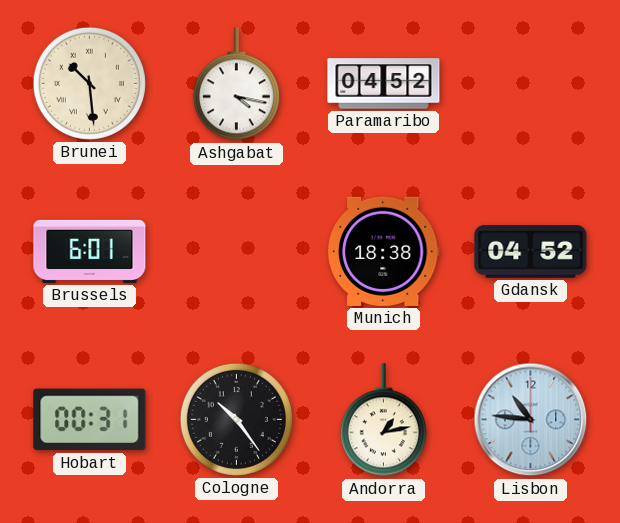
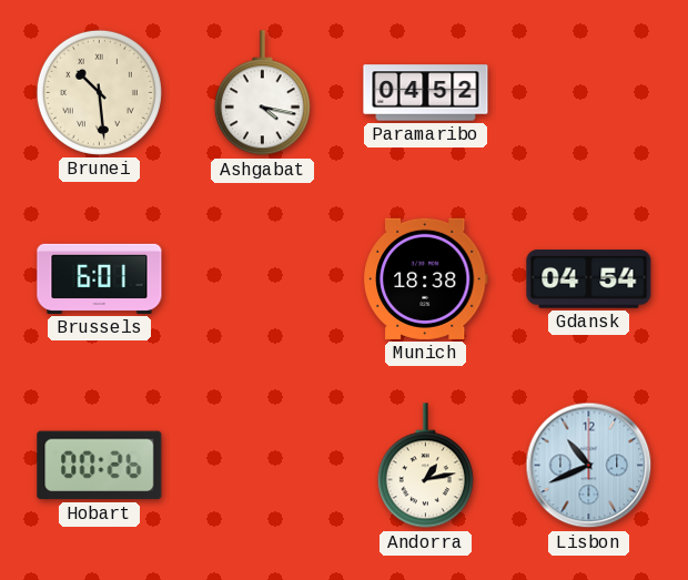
Gdansk: 04:52 -> 04:54
Hobart: 00:31 -> 00:26
Cologne: 10:24 -> none
Lisbon: 10:46 -> 10:41
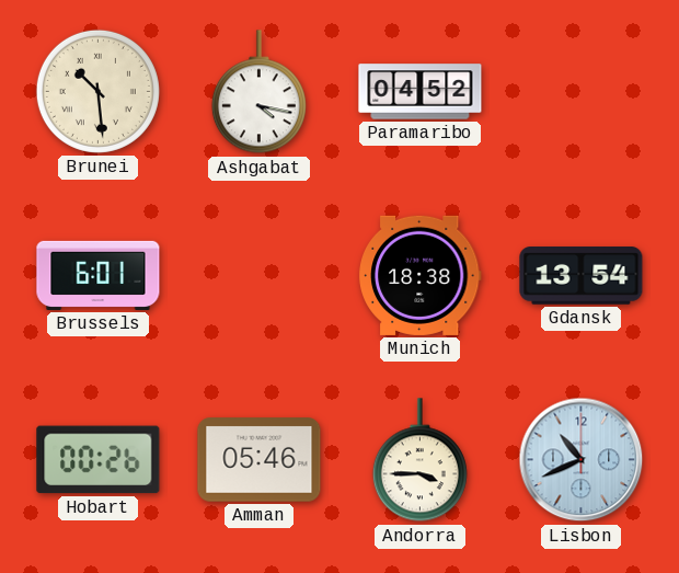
Gdansk: 04:54 -> 13:54
Amman: none -> 05:46
Andorra: 1:13 -> 3:45
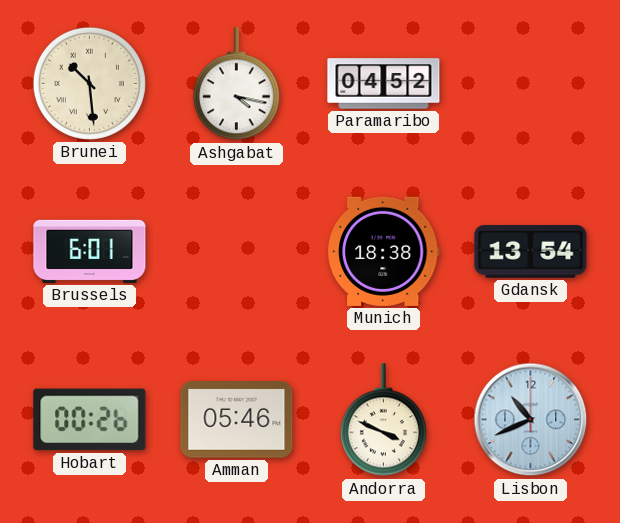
Andorra: 3:45 -> 3:49
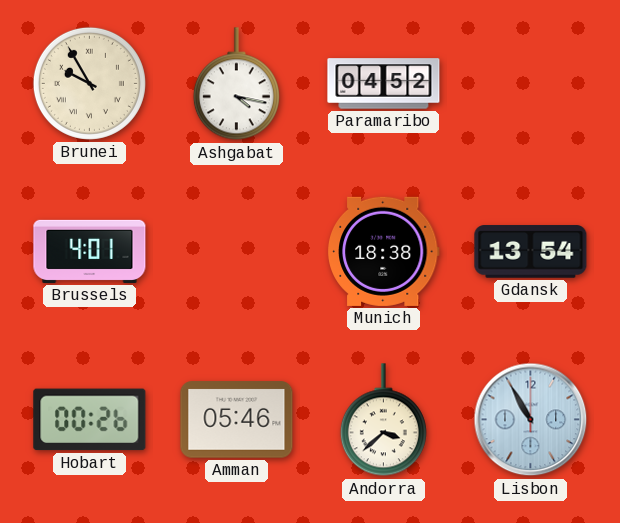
Brunei: 10:29 -> 9:55
Brussels: 6:01 -> 4:01
Andorra: 3:49 -> 3:38
Lisbon: 10:41 -> 10:55
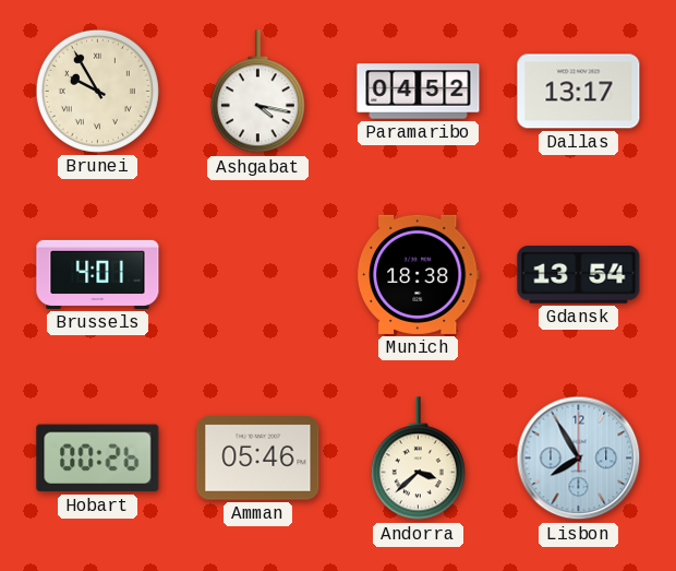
Dallas: none -> 13:17
Lisbon: 10:55 -> 7:55
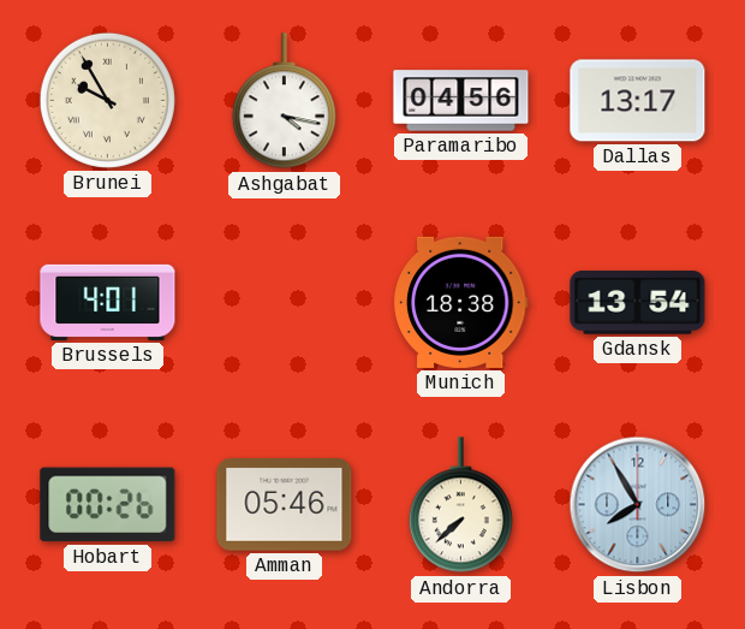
Paramaribo: 04:52 -> 04:56
Andorra: 3:38 -> 7:38
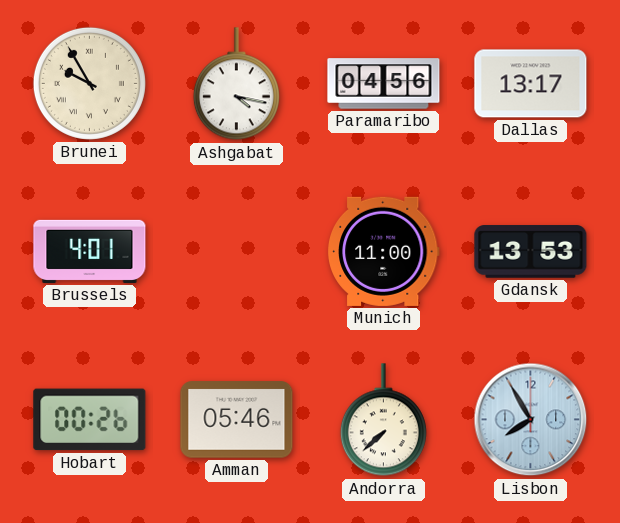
Munich: 18:38 -> 11:00
Gdansk: 13:54 -> 13:53
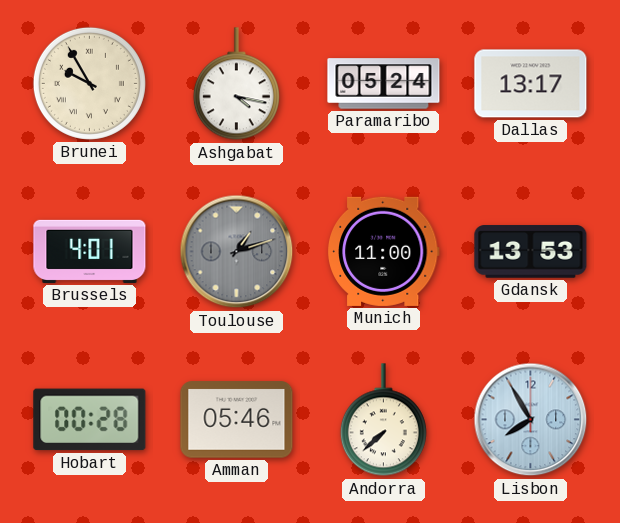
Paramaribo: 04:56 -> 05:24
Toulouse: none -> 1:12
Hobart: 00:26 -> 00:28
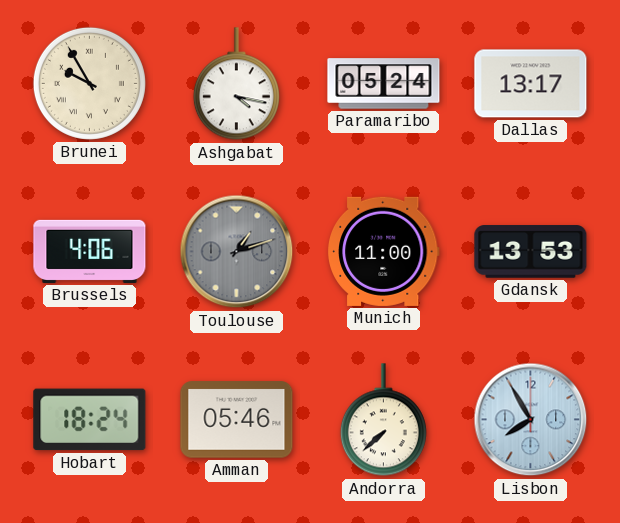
Brussels: 4:01 -> 4:06
Hobart: 00:28 -> 18:24
